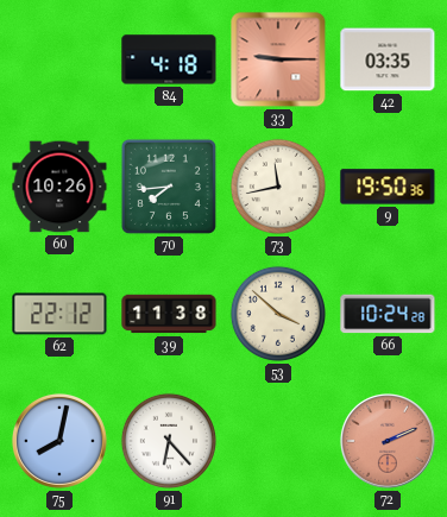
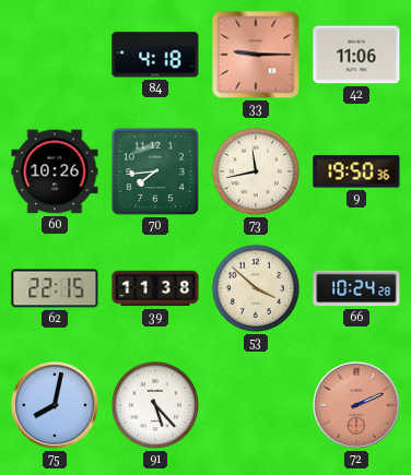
42: 03:35 -> 11:06
62: 22:12 -> 22:15
91: 6:23 -> 5:23
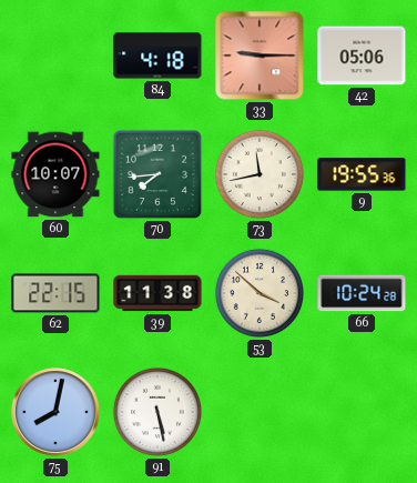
42: 11:06 -> 05:06
60: 10:26 -> 10:07
9: 19:50 -> 19:55
91: 5:23 -> 5:28
72: 2:11 -> none
